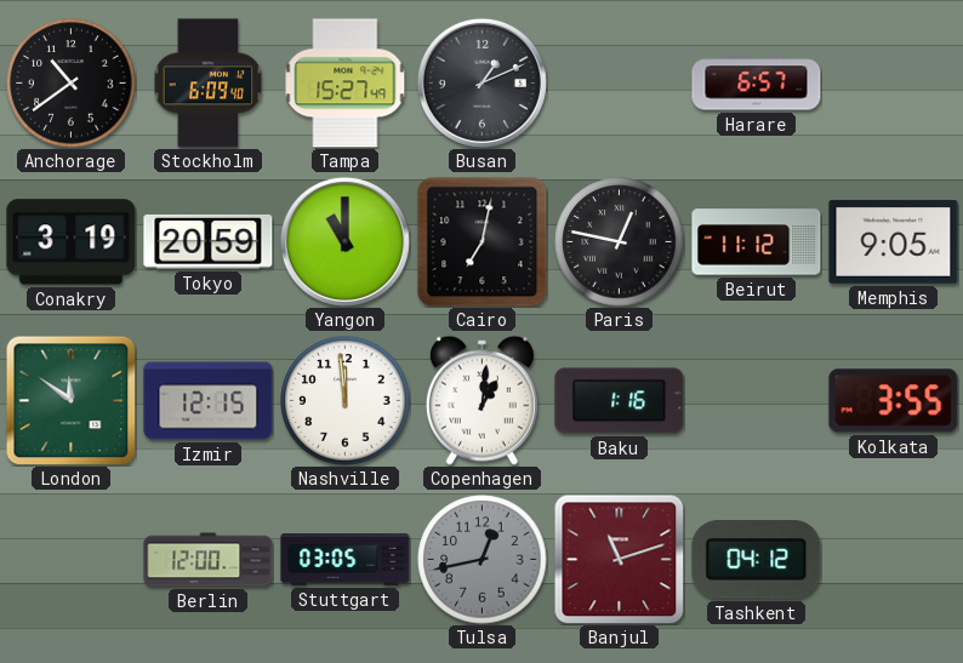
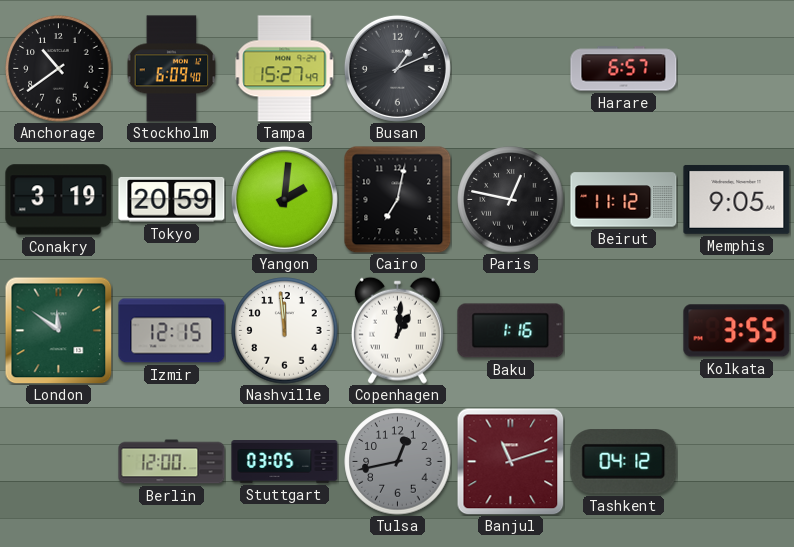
Yangon: 11:00 -> 2:01
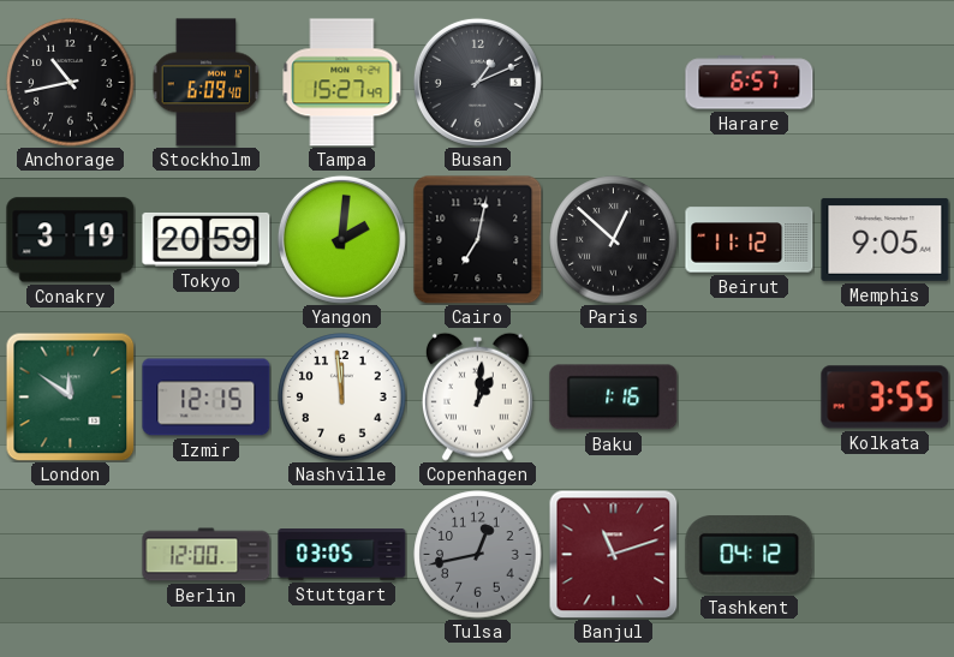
Anchorage: 10:39 -> 10:43
Paris: 12:47 -> 12:52
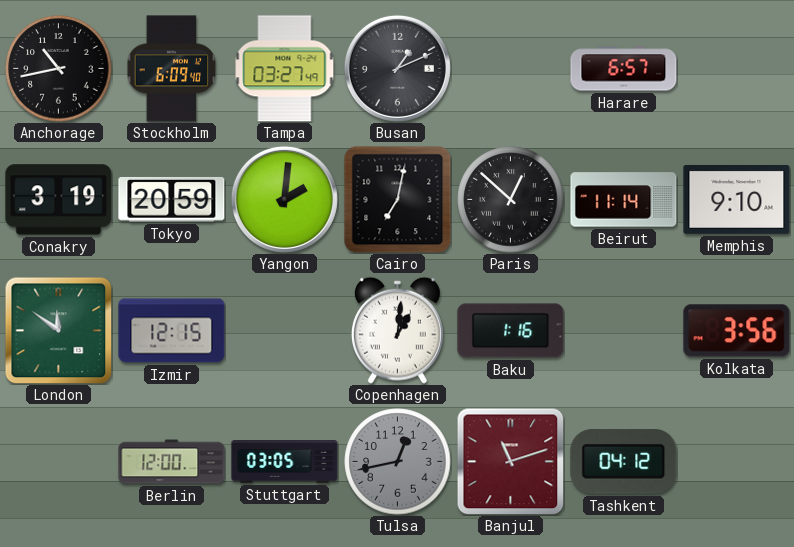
Tampa: 15:27 -> 03:27
Beirut: 11:12 -> 11:14
Memphis: 9:05 -> 9:10
Nashville: 11:59 -> none
Kolkata: 3:55 -> 3:56
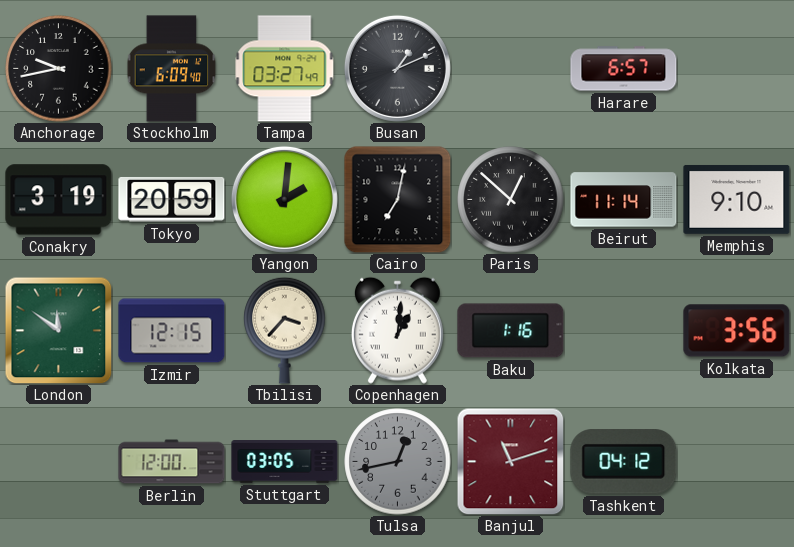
Anchorage: 10:43 -> 9:43
Tbilisi: none -> 3:37
